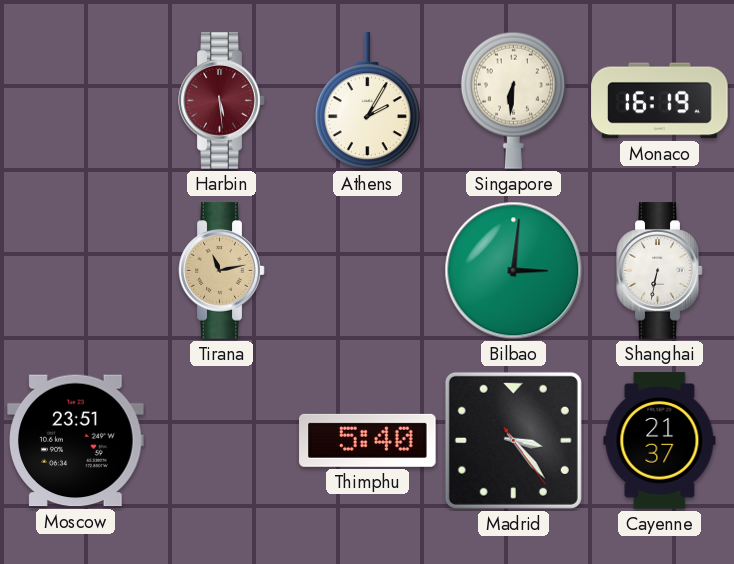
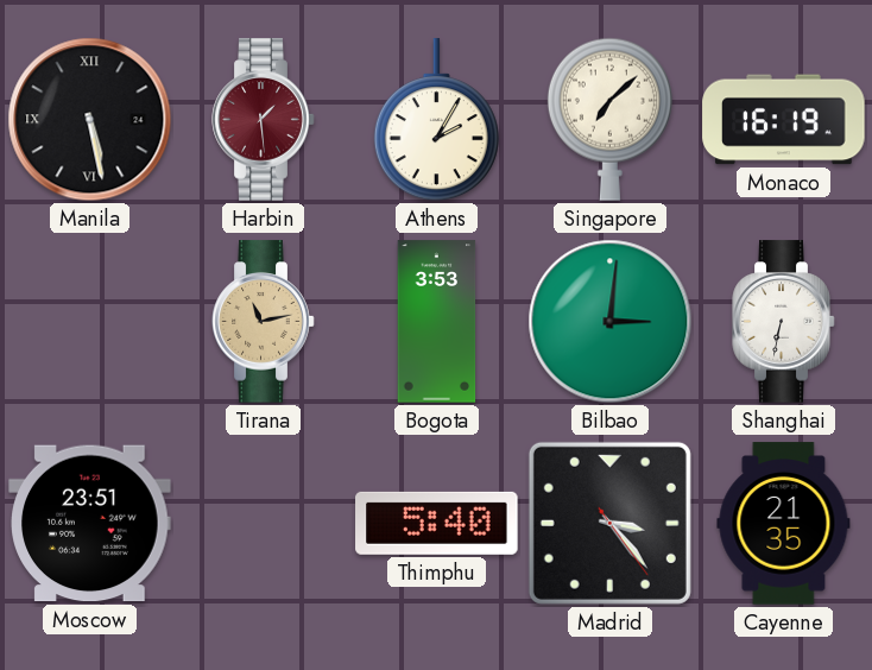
Manila: none -> 5:28
Harbin: 5:29 -> 1:29
Singapore: 6:31 -> 7:08
Bogota: none -> 3:53
Cayenne: 21:37 -> 21:35
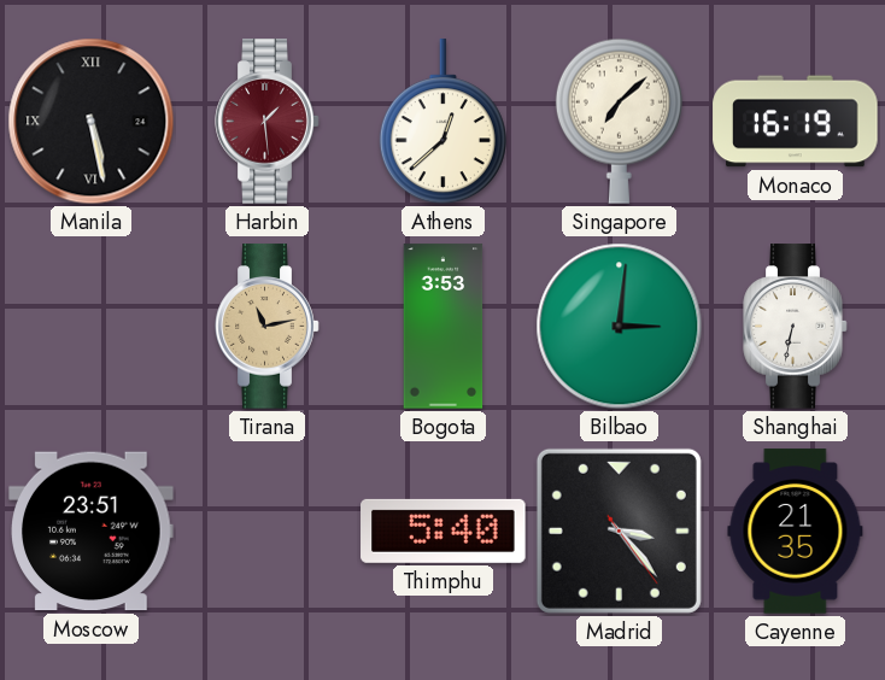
Athens: 2:05 -> 12:38
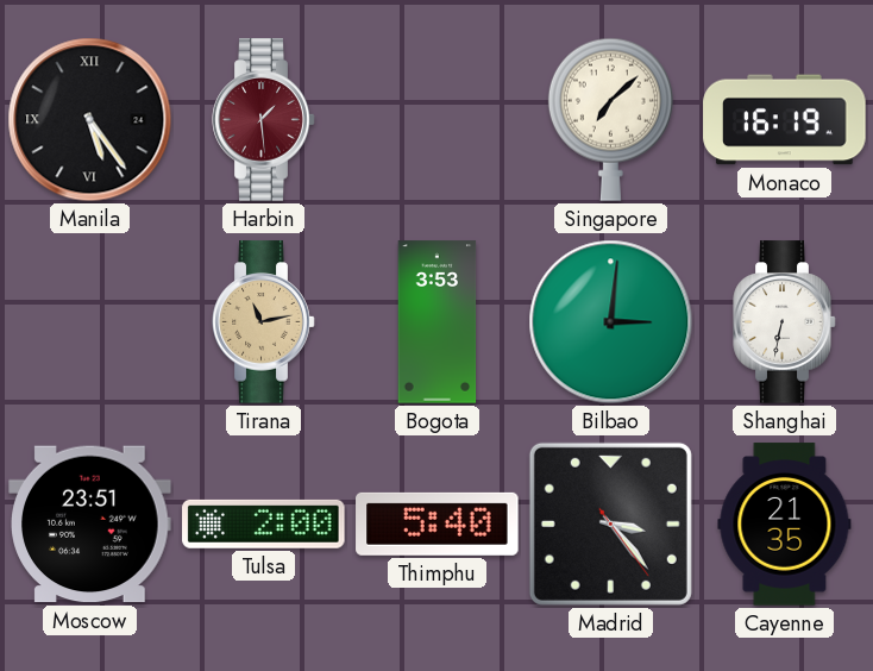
Manila: 5:28 -> 5:24
Athens: 12:38 -> none
Tulsa: none -> 2:00
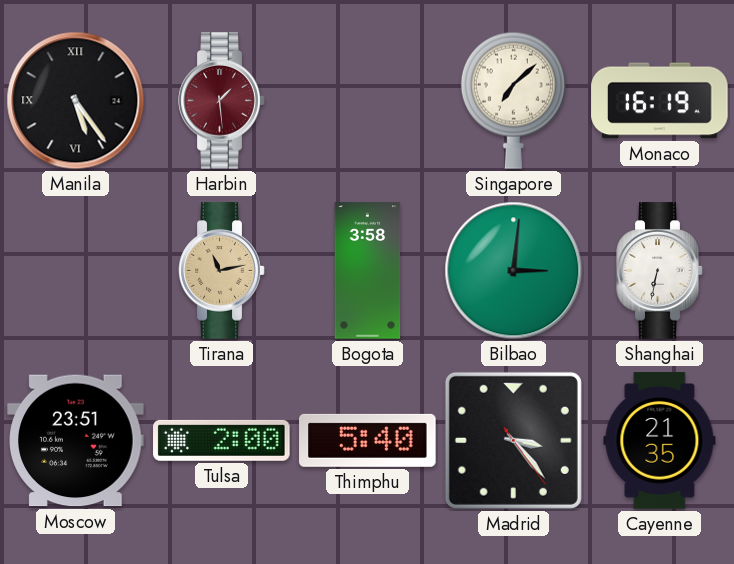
Bogota: 3:53 -> 3:58
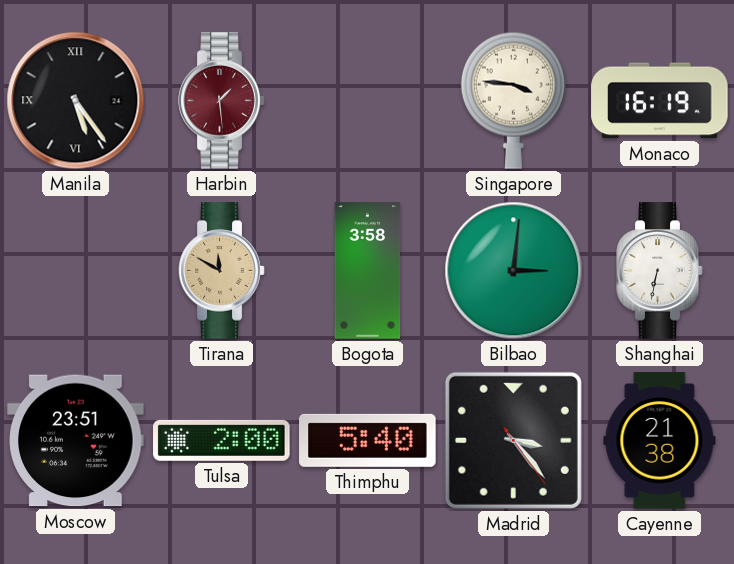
Singapore: 7:08 -> 3:46
Tirana: 11:13 -> 11:50
Cayenne: 21:35 -> 21:38
